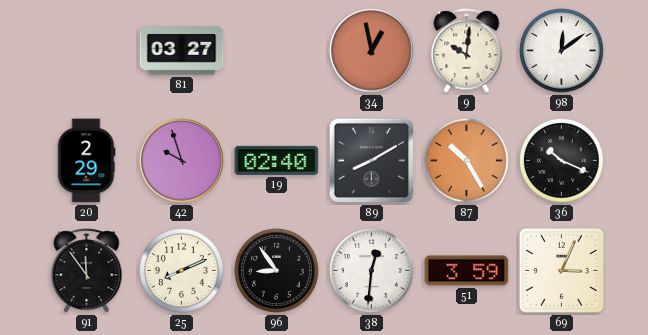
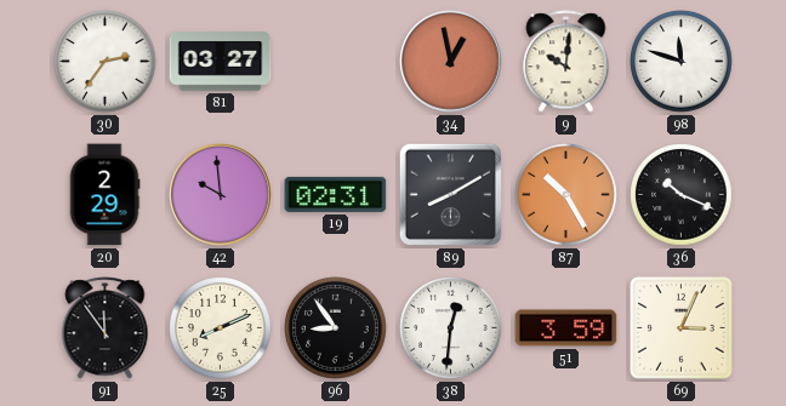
30: none -> 2:36
98: 12:09 -> 11:48
42: 9:57 -> 9:59
19: 02:40 -> 02:31
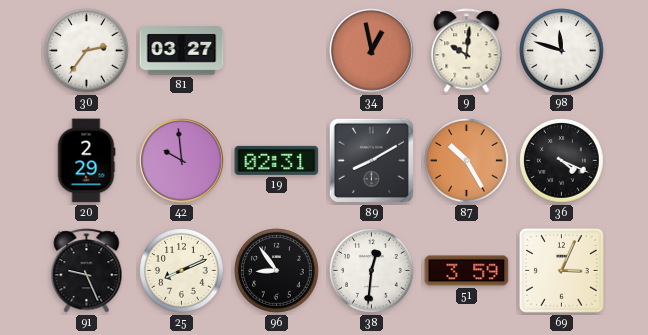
36: 10:19 -> 4:19
91: 11:54 -> 9:26
